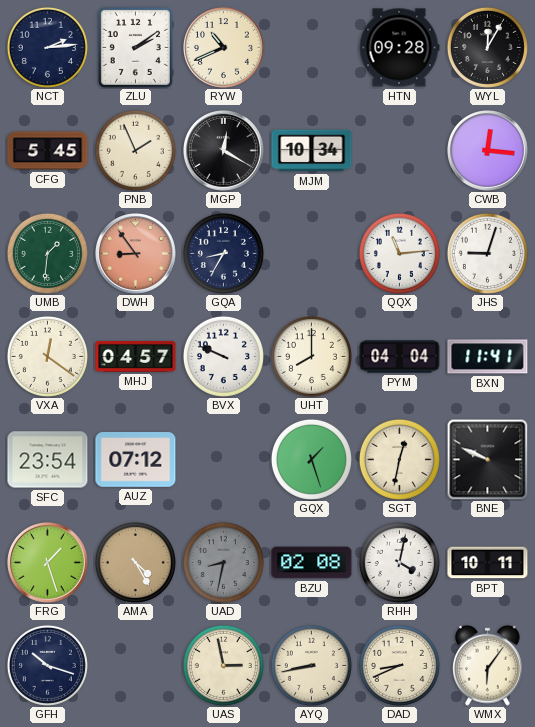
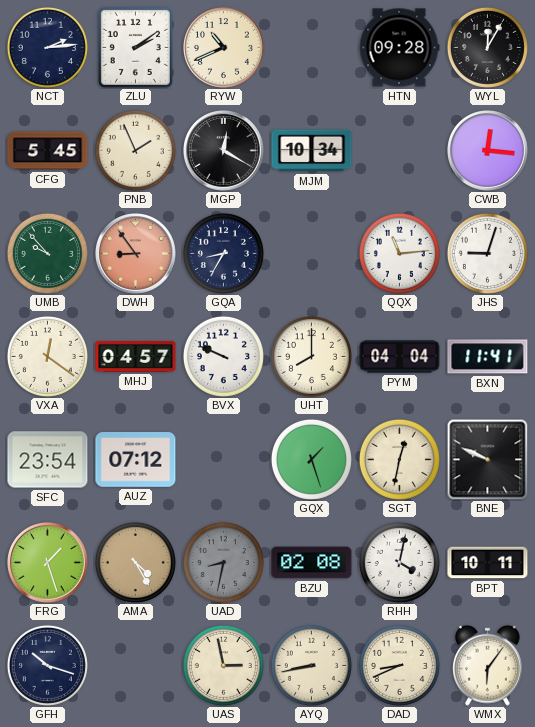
UMB: 1:31 -> 9:53
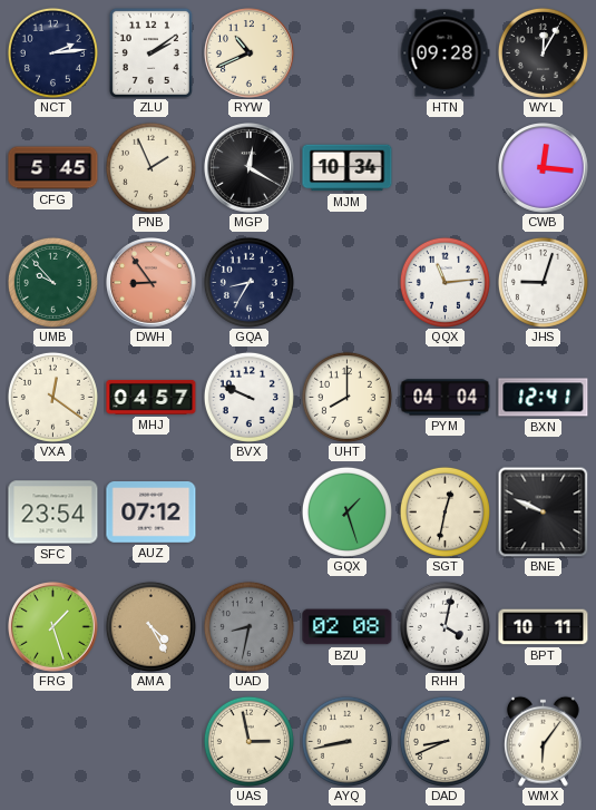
BXN: 11:41 -> 12:41
GFH: 10:18 -> none
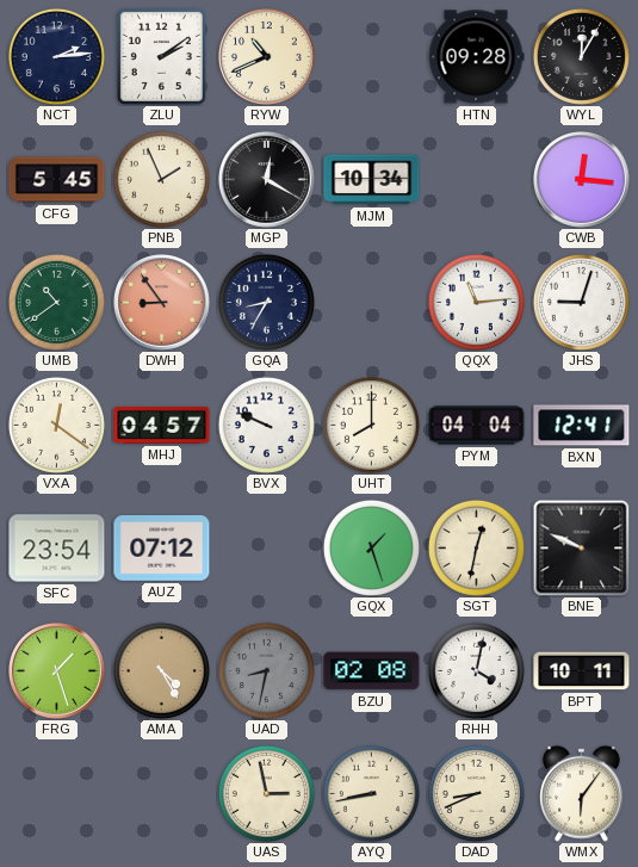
UMB: 9:53 -> 10:39
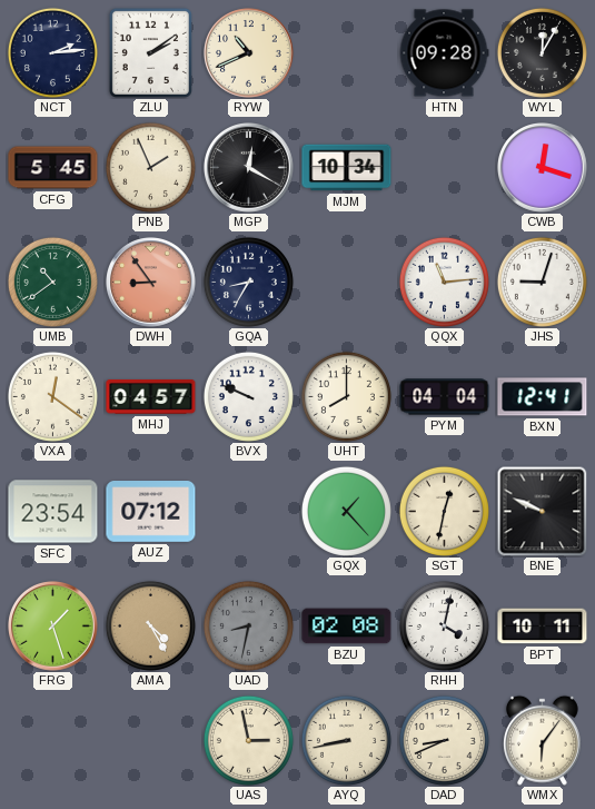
CWB: 12:16 -> 12:18
GQX: 1:27 -> 1:23
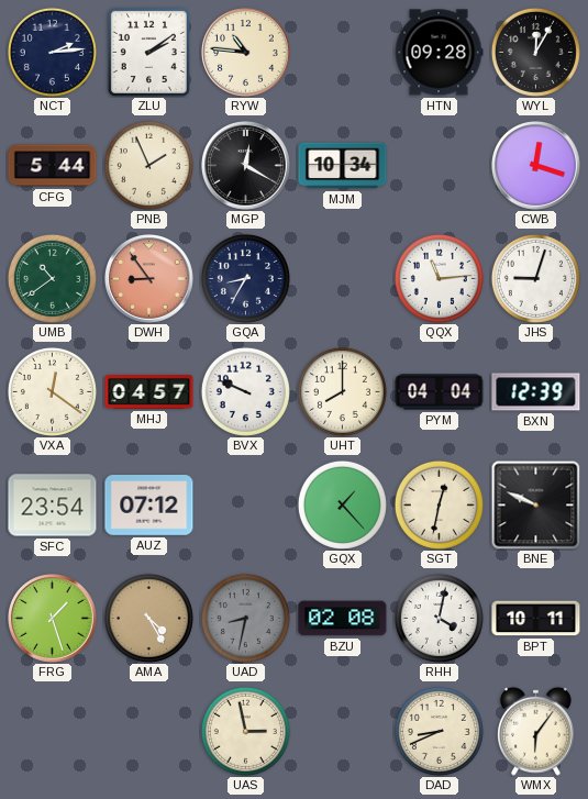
RYW: 10:41 -> 10:46
CFG: 5:45 -> 5:44
BXN: 12:41 -> 12:39
AYQ: 8:43 -> none
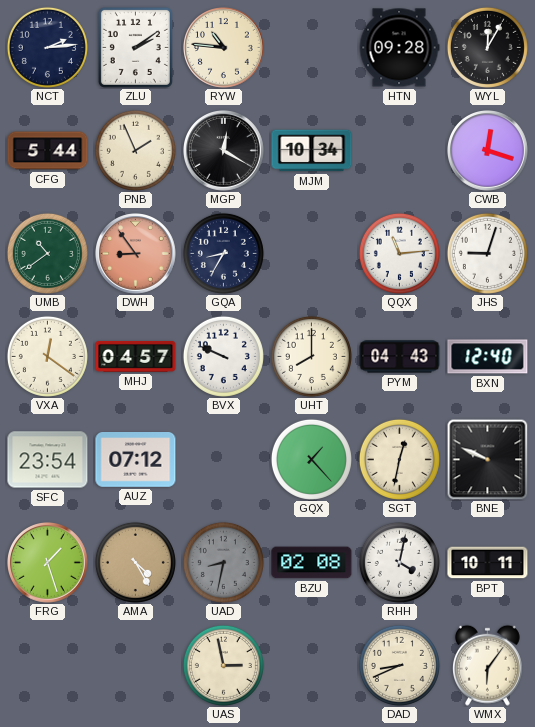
PYM: 04:04 -> 04:43
BXN: 12:39 -> 12:40
